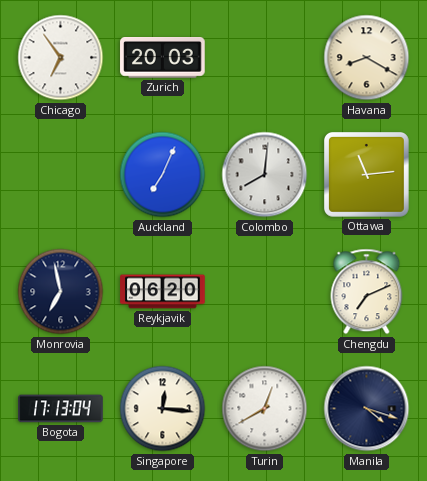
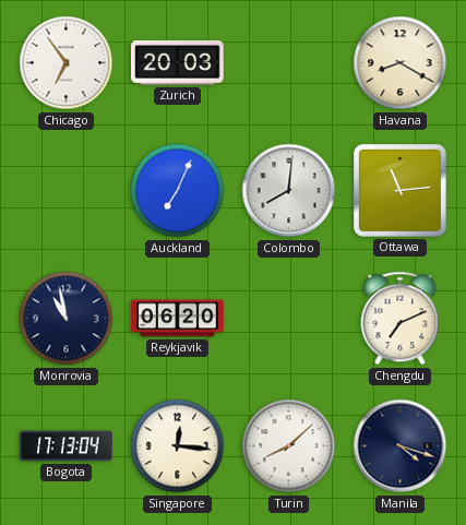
Monrovia: 6:58 -> 10:58
Turin: 12:40 -> 8:08
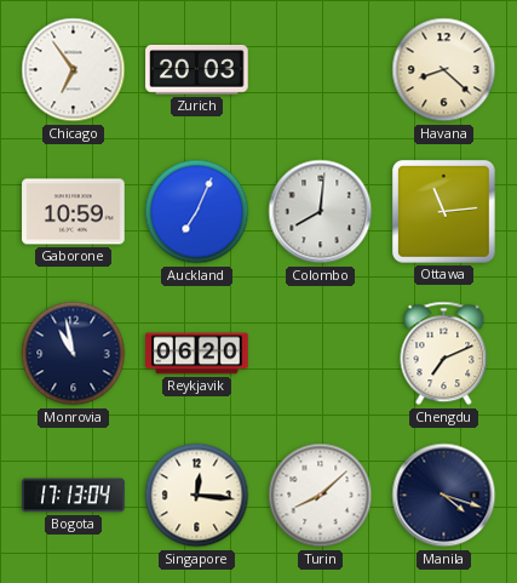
Havana: 8:20 -> 8:22
Gaborone: none -> 10:59
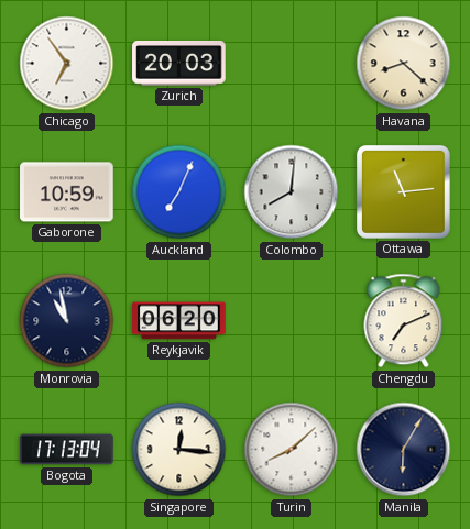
Manila: 4:18 -> 6:05
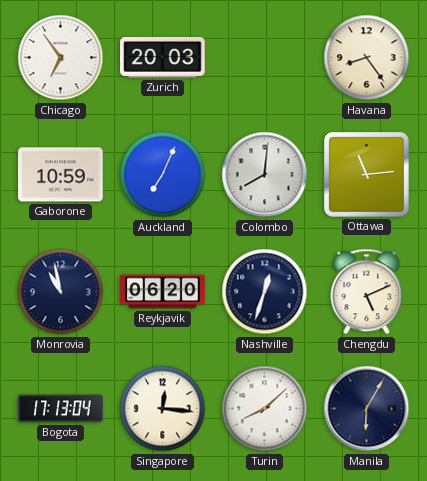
Havana: 8:22 -> 8:24
Nashville: none -> 12:33
Chengdu: 7:11 -> 5:11
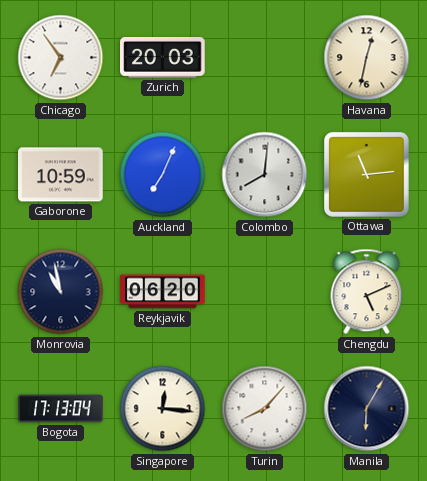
Havana: 8:24 -> 12:32
Nashville: 12:33 -> none
Turin: 8:08 -> 8:07
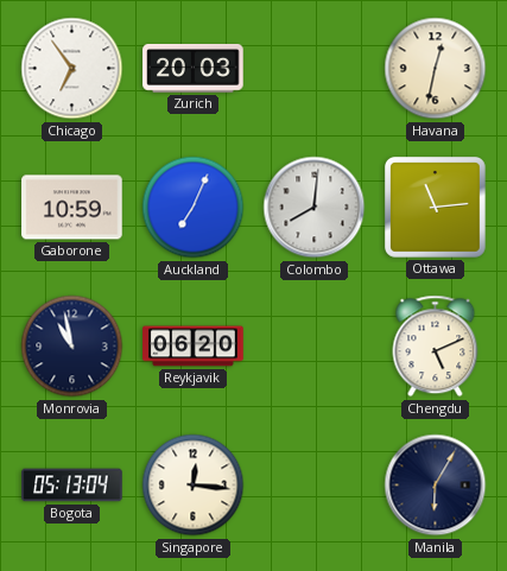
Bogota: 17:13 -> 05:13
Turin: 8:07 -> none
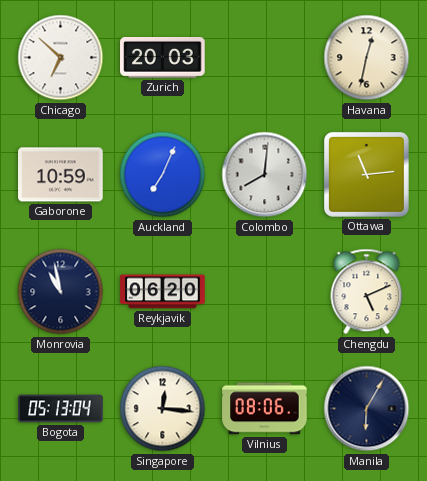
Chicago: 6:54 -> 6:52
Vilnius: none -> 08:06
